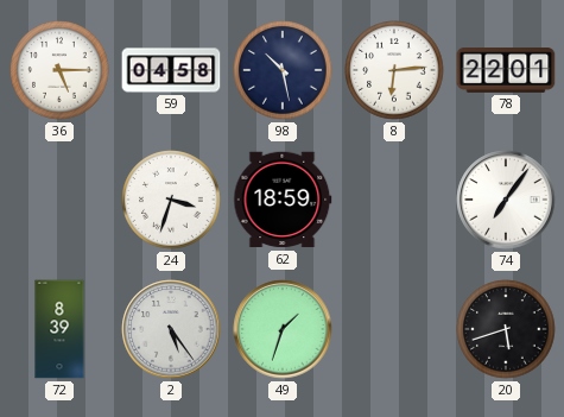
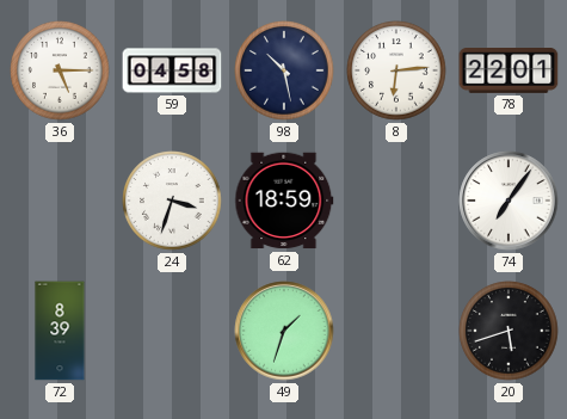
2: 5:24 -> none
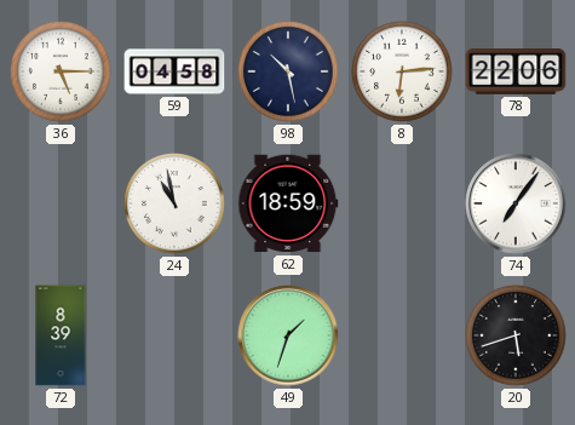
78: 22:01 -> 22:06
24: 3:33 -> 10:58
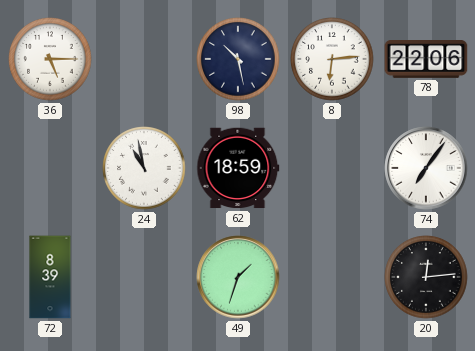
59: 04:58 -> none
20: 5:42 -> 12:14
